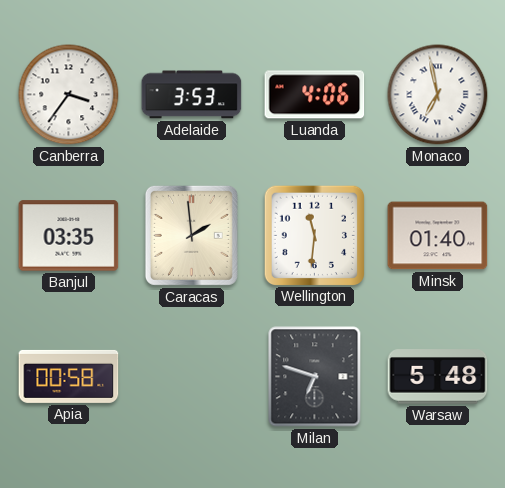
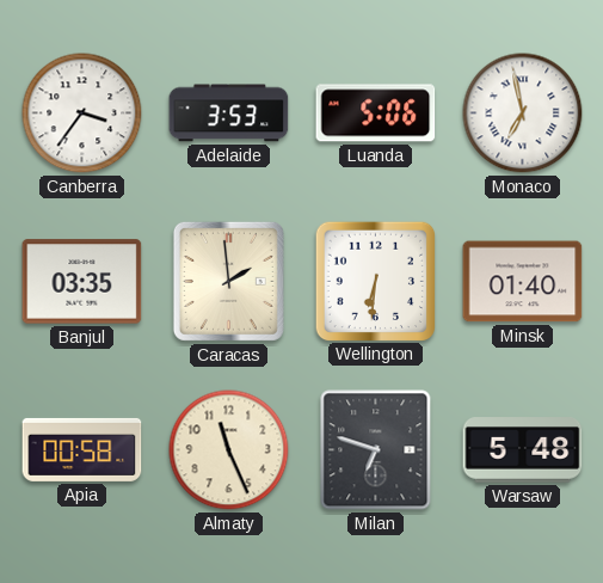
Luanda: 4:06 -> 5:06
Wellington: 11:31 -> 6:31
Almaty: none -> 11:26
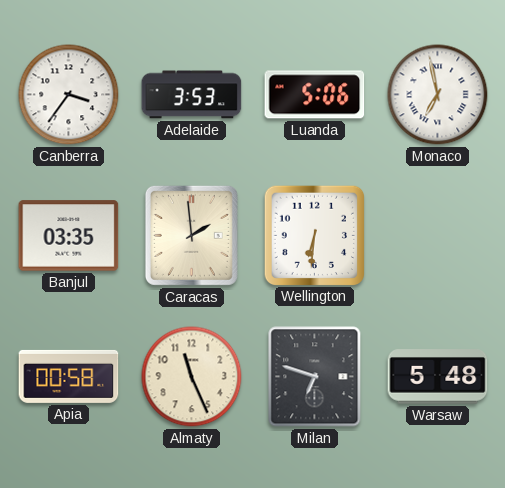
Minsk: 01:40 -> none
